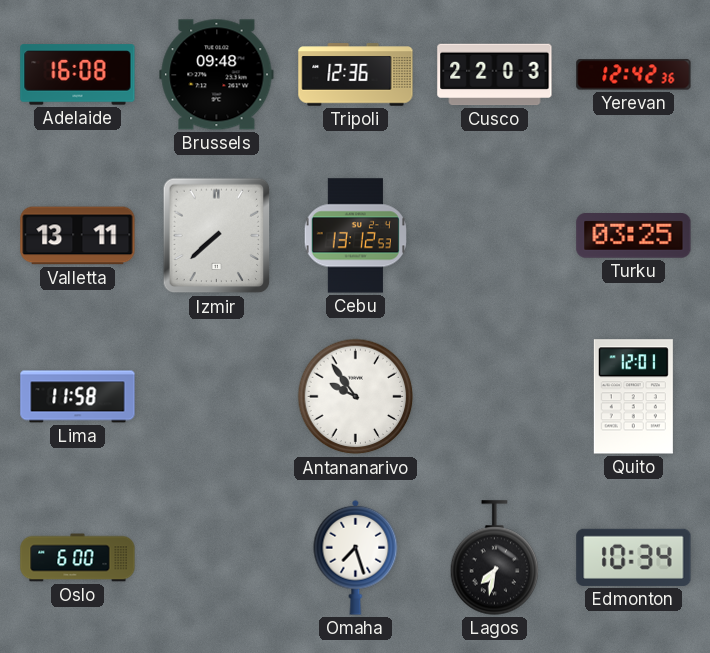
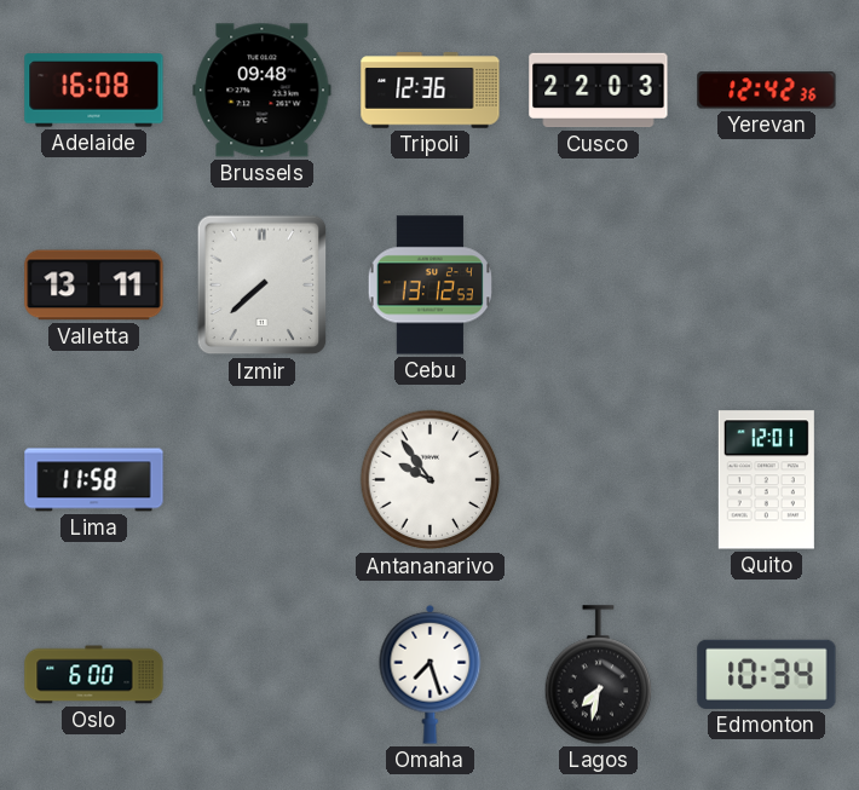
Turku: 03:25 -> none
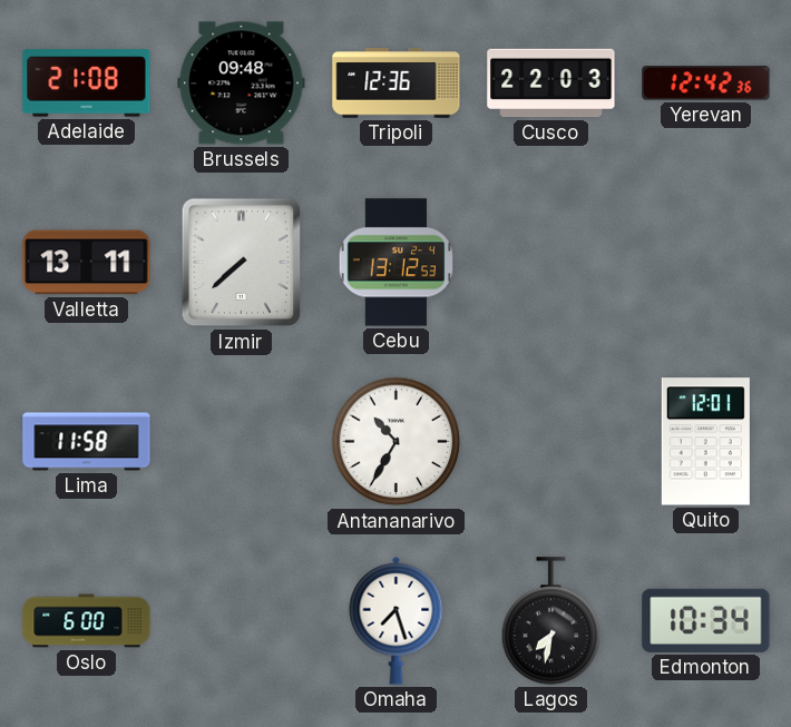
Adelaide: 16:08 -> 21:08
Antananarivo: 9:54 -> 10:35
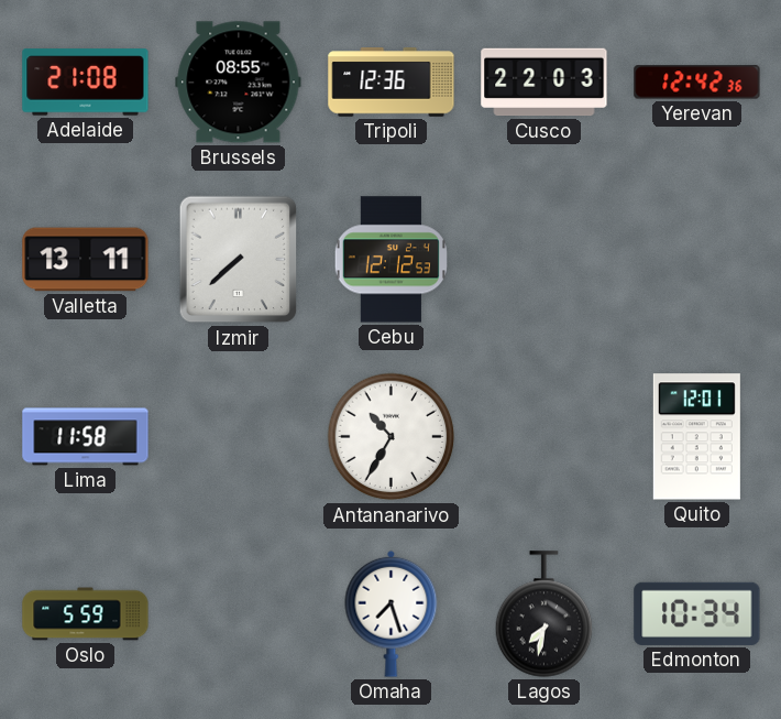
Brussels: 09:48 -> 08:55
Cebu: 13:12 -> 12:12
Oslo: 6:00 -> 5:59
